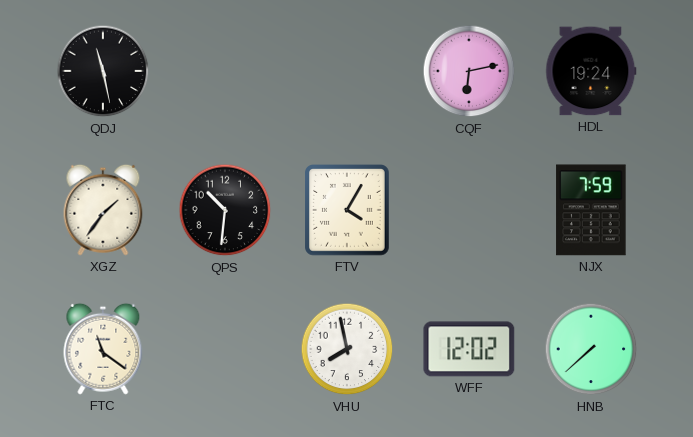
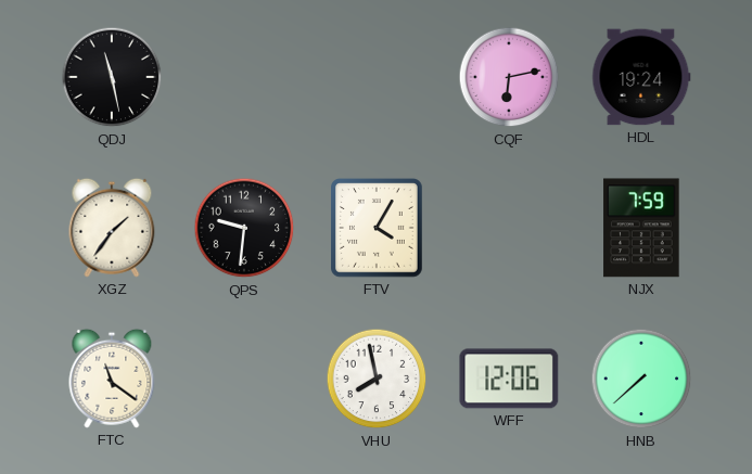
QPS: 10:31 -> 9:31
WFF: 12:02 -> 12:06
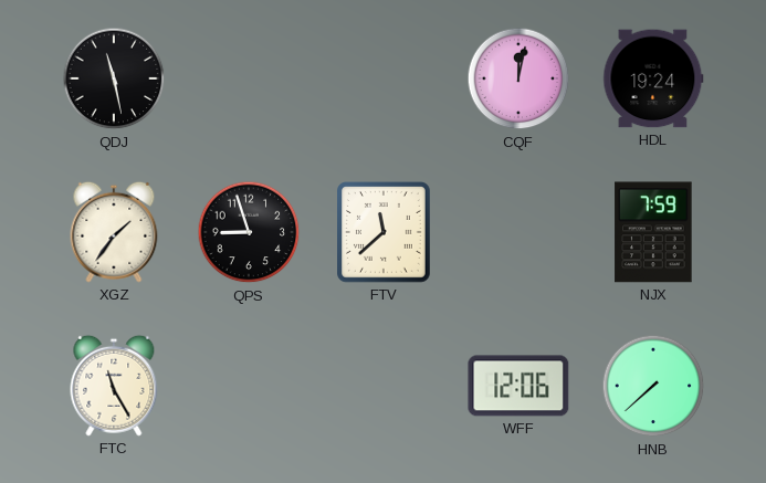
CQF: 6:13 -> 12:02
QPS: 9:31 -> 8:57
FTV: 4:05 -> 11:38
FTC: 11:21 -> 11:25
VHU: 7:58 -> none
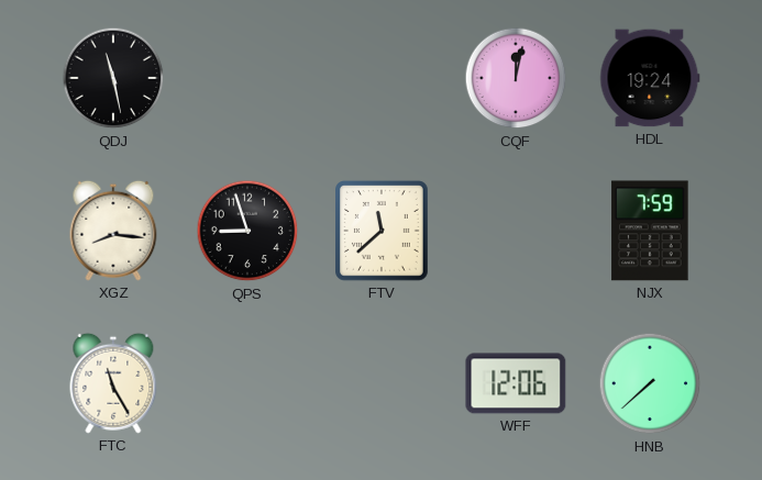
XGZ: 1:36 -> 8:16
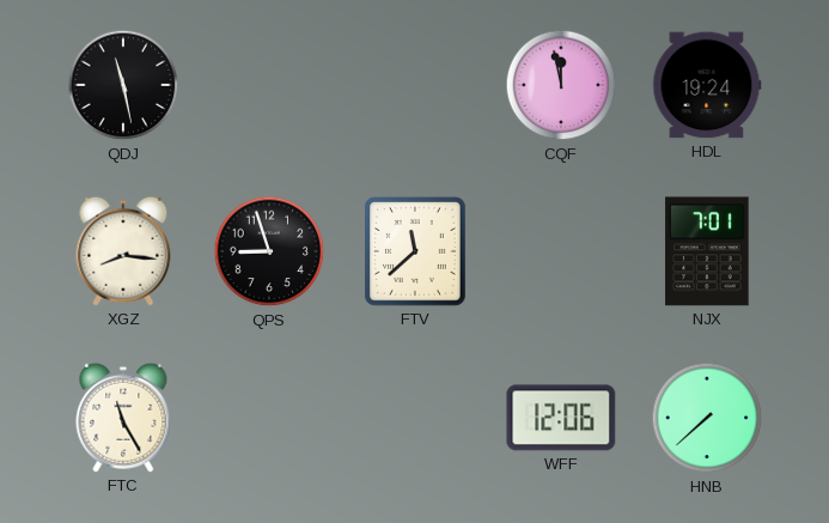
CQF: 12:02 -> 11:58
NJX: 7:59 -> 7:01
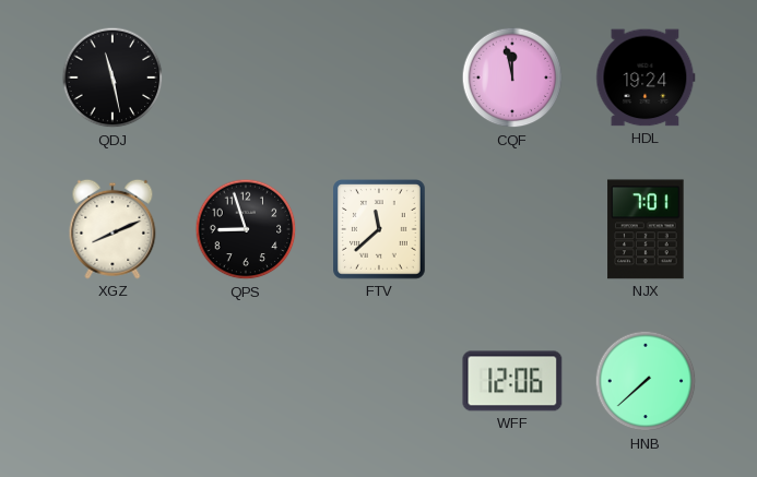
XGZ: 8:16 -> 8:11
FTC: 11:25 -> none
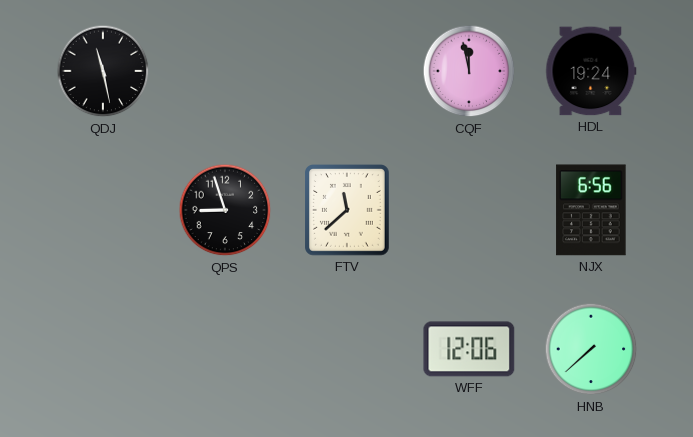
XGZ: 8:11 -> none
NJX: 7:01 -> 6:56
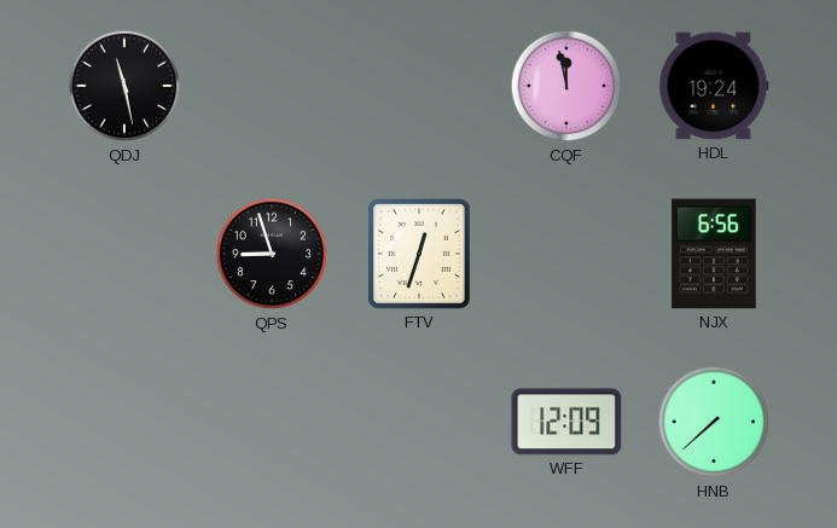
FTV: 11:38 -> 12:33
WFF: 12:06 -> 12:09
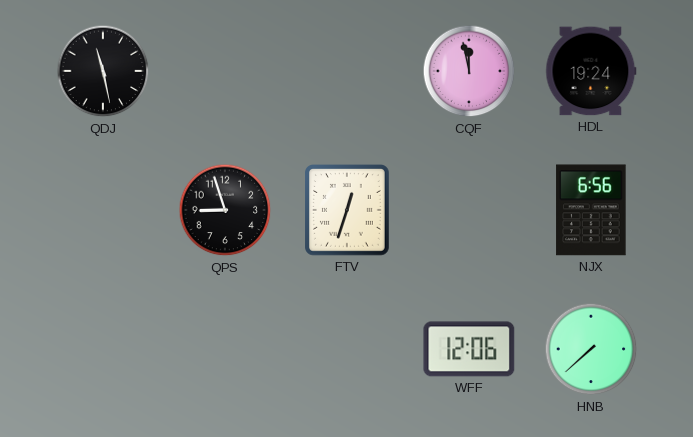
WFF: 12:09 -> 12:06
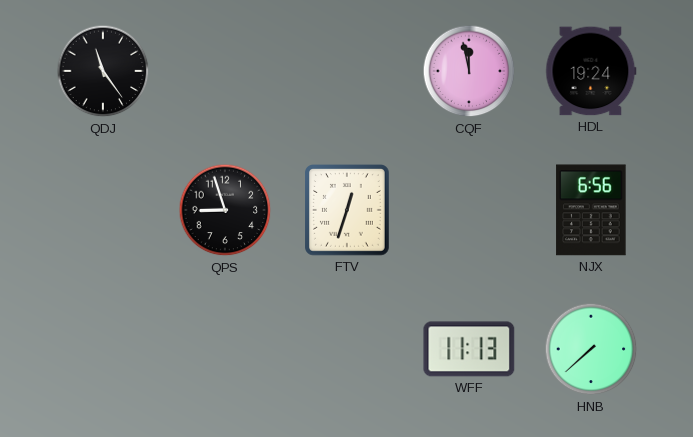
QDJ: 11:28 -> 11:24
WFF: 12:06 -> 11:13
